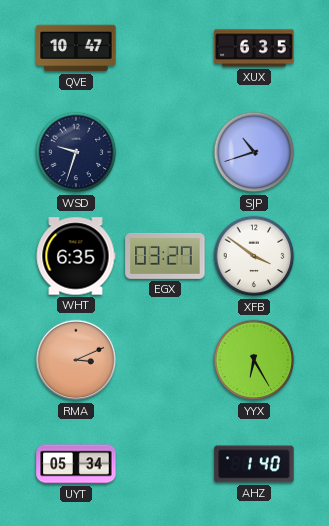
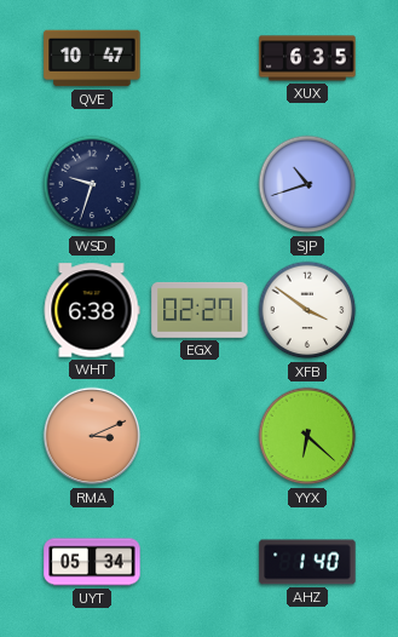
WHT: 6:35 -> 6:38
EGX: 03:27 -> 02:27
YYX: 6:25 -> 6:22
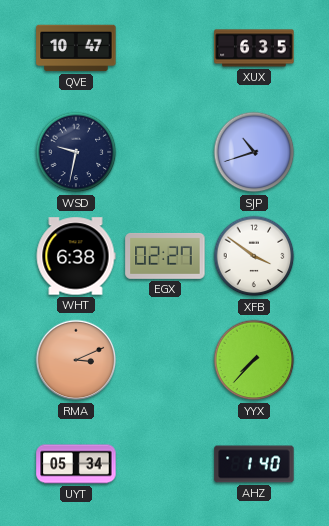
WSD: 9:33 -> 9:32
YYX: 6:22 -> 7:37
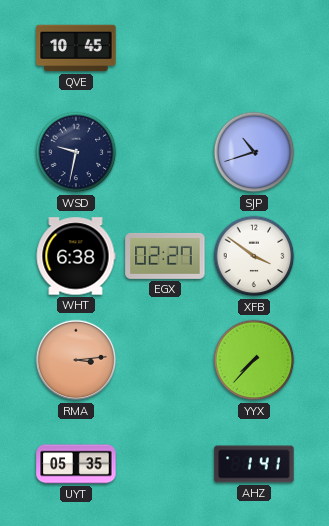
QVE: 10:47 -> 10:45
XUX: 6:35 -> none
RMA: 3:11 -> 3:14
UYT: 05:34 -> 05:35
AHZ: 1:40 -> 1:41
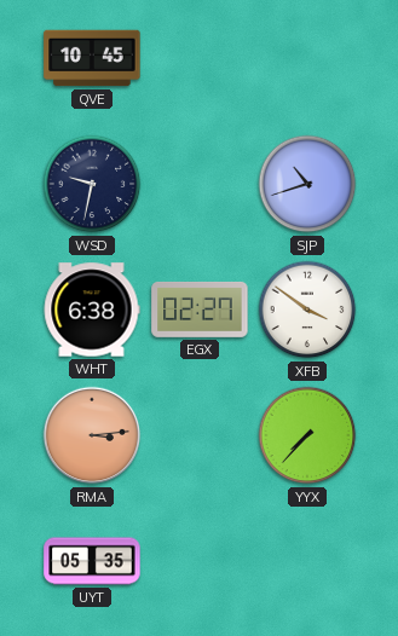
AHZ: 1:41 -> none
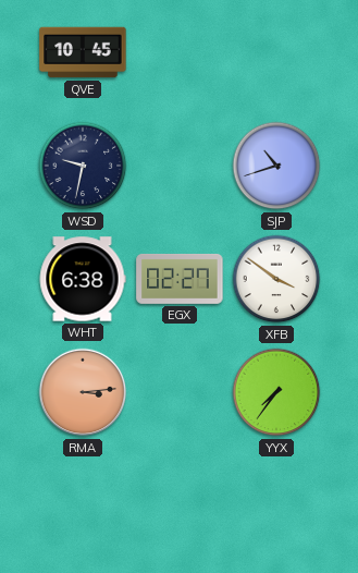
YYX: 7:37 -> 7:36
UYT: 05:35 -> none
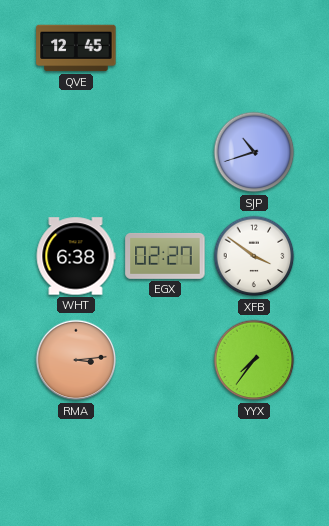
QVE: 10:45 -> 12:45
WSD: 9:32 -> none
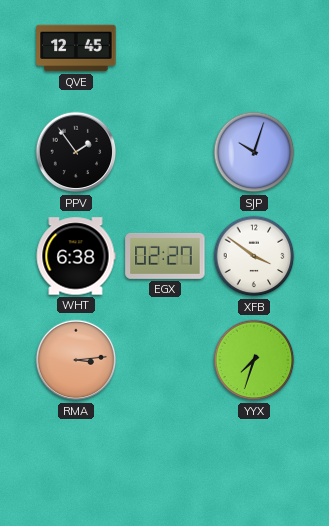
PPV: none -> 1:54
SJP: 10:42 -> 10:03
YYX: 7:36 -> 7:33
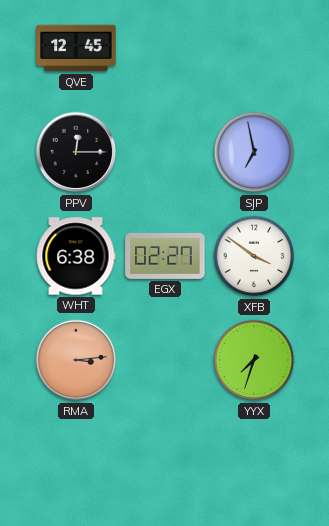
PPV: 1:54 -> 12:15
SJP: 10:03 -> 6:58
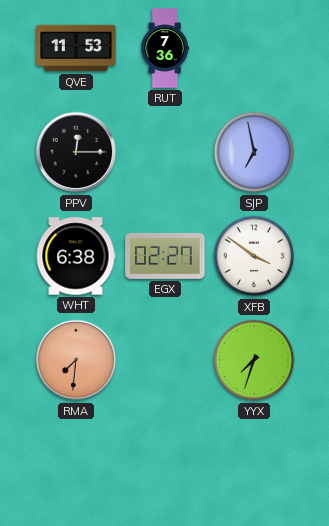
QVE: 12:45 -> 11:53
RUT: none -> 7:36
RMA: 3:14 -> 7:31
